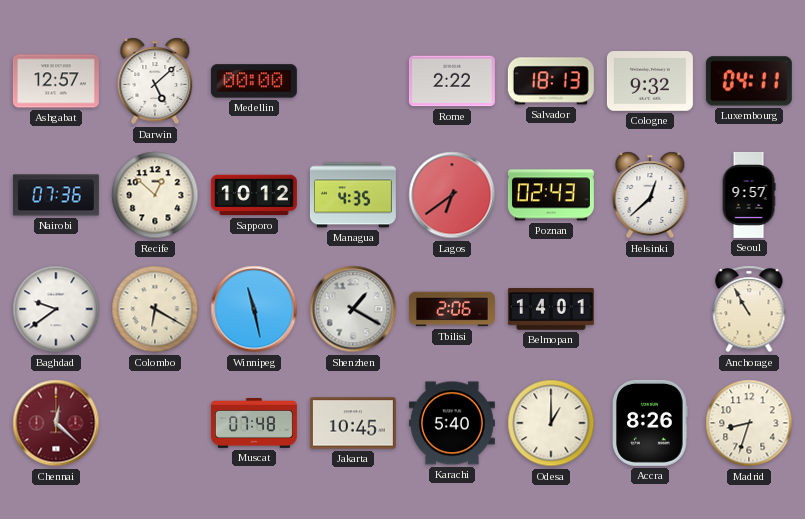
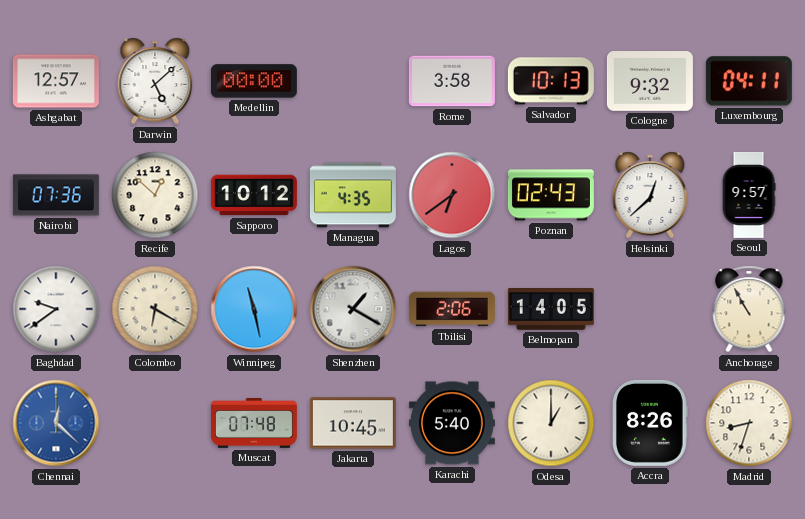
Rome: 2:22 -> 3:58
Salvador: 18:13 -> 10:13
Belmopan: 14:01 -> 14:05
Chennai dial: burgundy -> blue
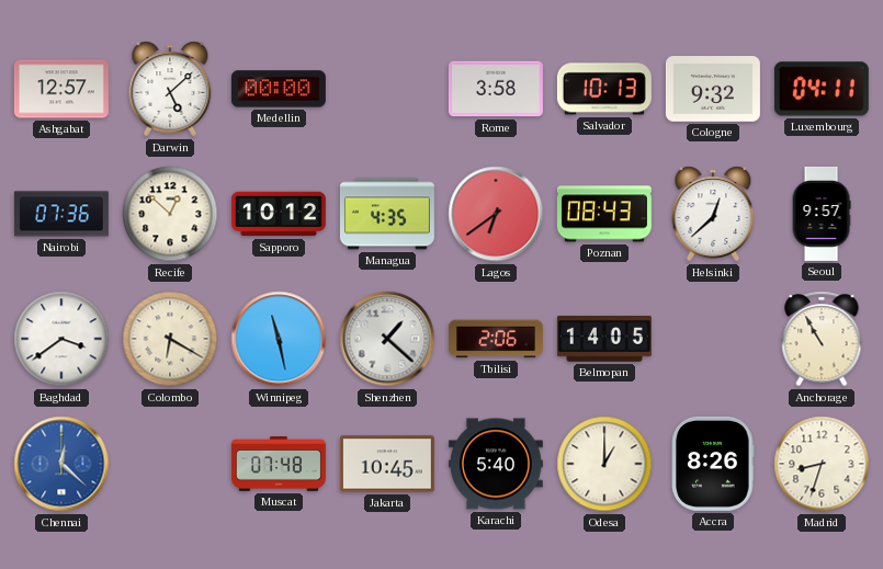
Poznan: 02:43 -> 08:43
Baghdad: 9:39 -> 3:39
Shenzhen: 1:20 -> 1:22
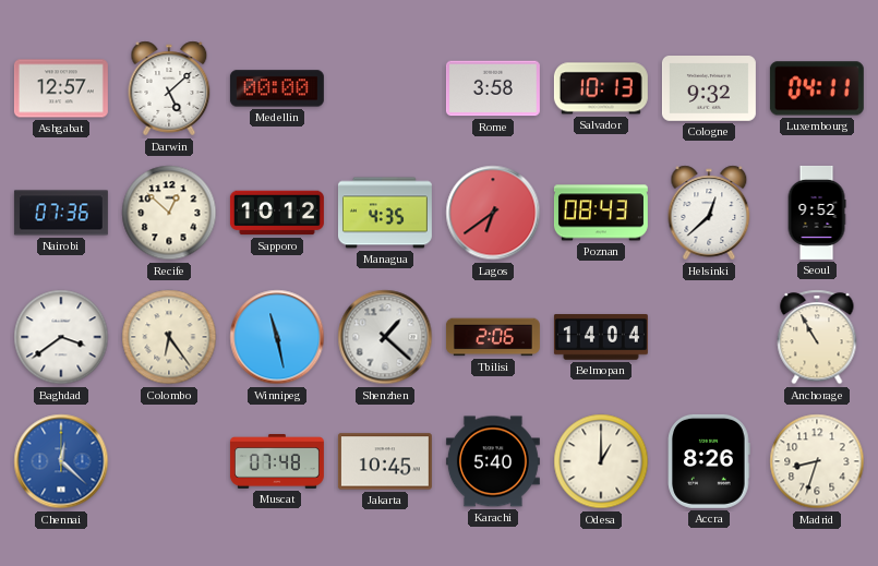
Seoul: 9:57 -> 9:52
Colombo: 6:20 -> 6:24
Belmopan: 14:05 -> 14:04
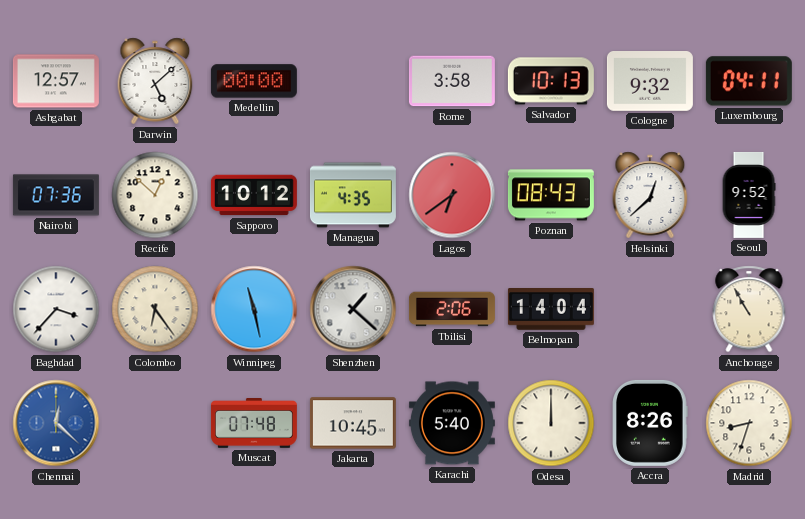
Baghdad: 3:39 -> 3:37
Odesa: 1:00 -> 12:00
